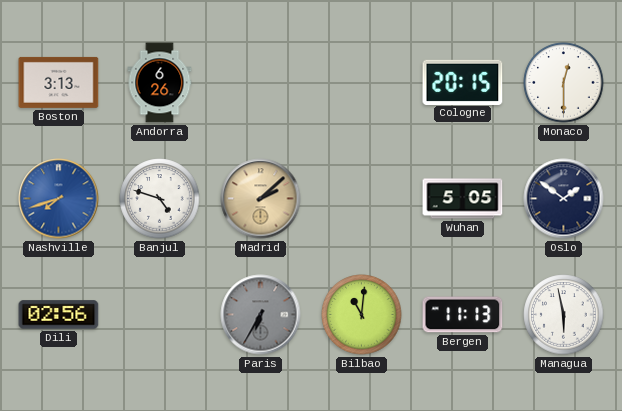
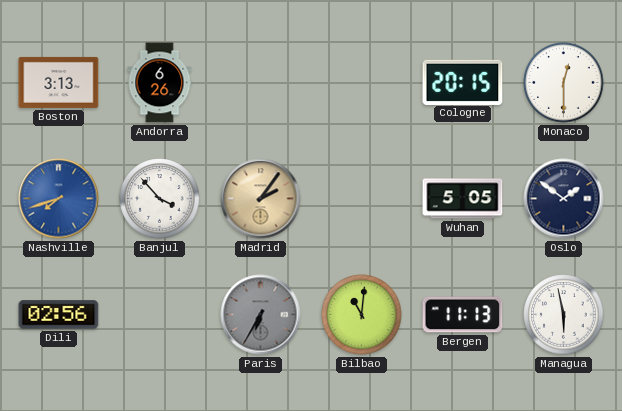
Banjul: 4:48 -> 3:53
Madrid: 2:08 -> 2:06
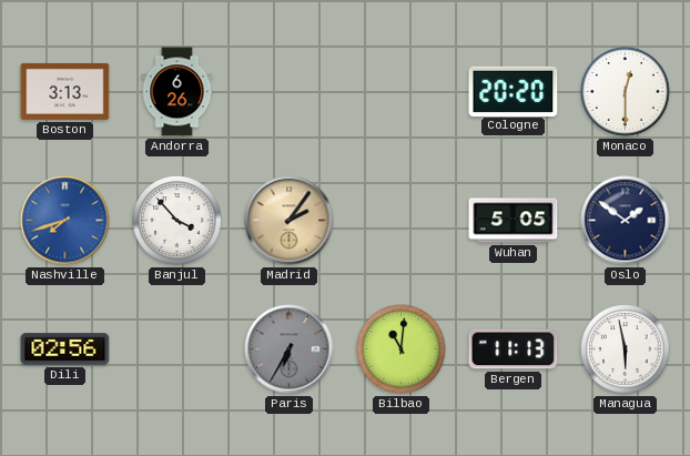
Cologne: 20:15 -> 20:20
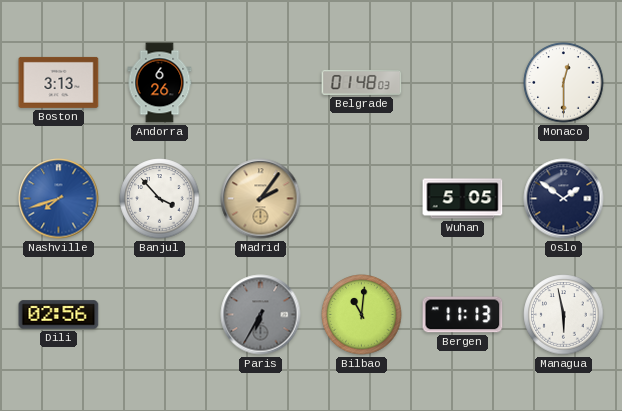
Belgrade: none -> 01:48
Cologne: 20:20 -> none
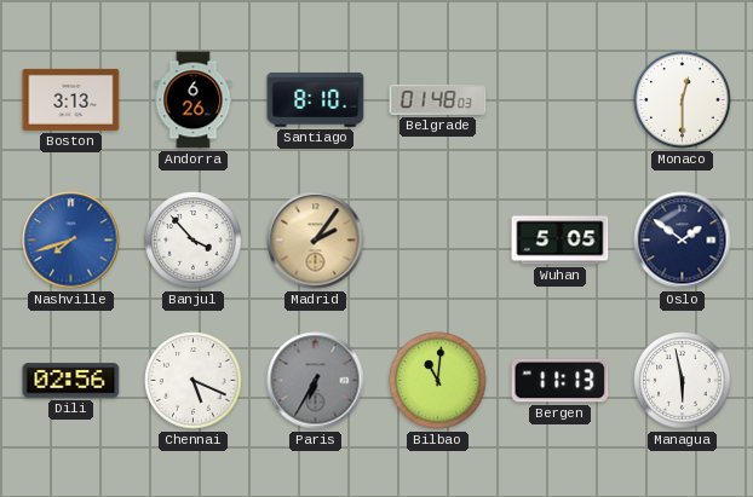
Santiago: none -> 8:10
Chennai: none -> 5:19
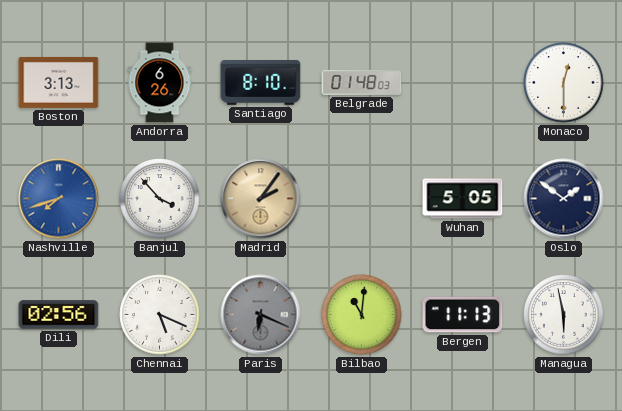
Paris: 6:35 -> 6:19
